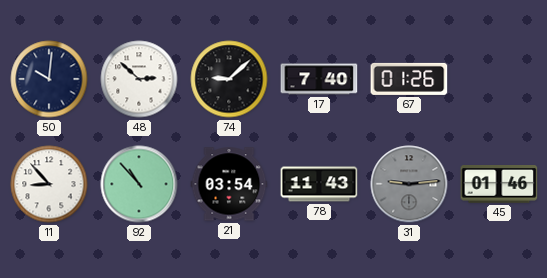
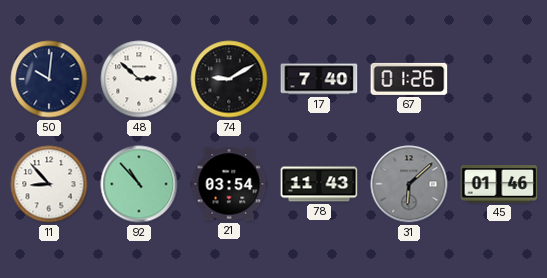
74: 9:08 -> 9:10
31: 9:14 -> 6:08
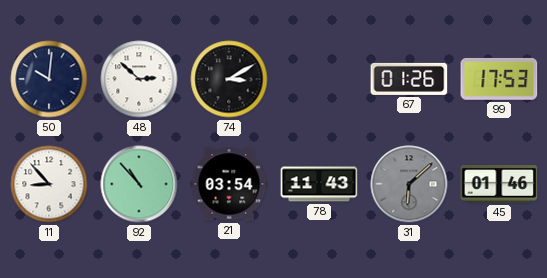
74: 9:10 -> 3:10
17: 7:40 -> none
99: none -> 17:53
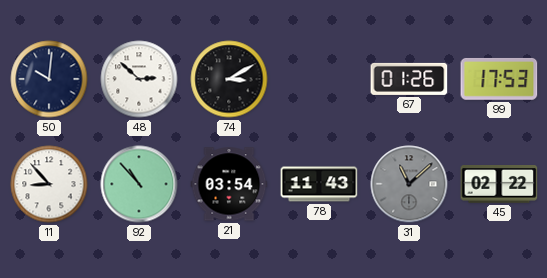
31: 6:08 -> 11:08
45: 01:46 -> 02:22
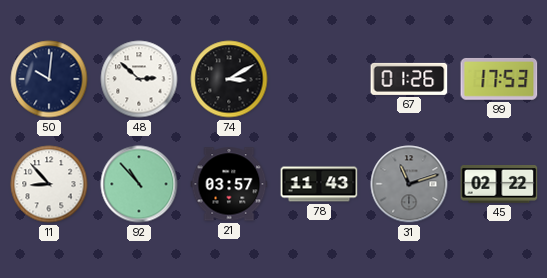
21: 03:54 -> 03:57
31: 11:08 -> 11:12
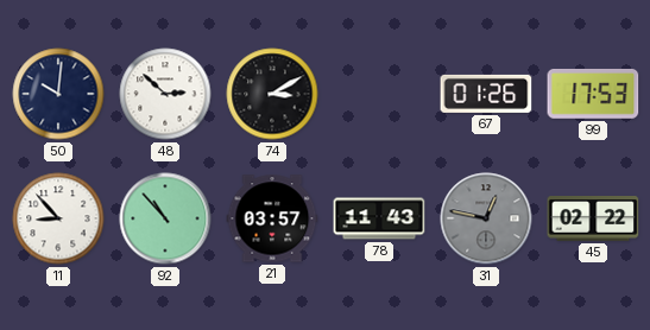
31: 11:12 -> 12:47
